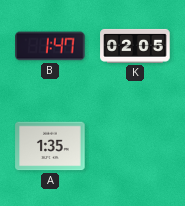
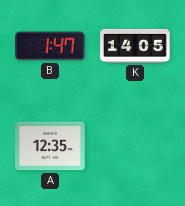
K: 02:05 -> 14:05
A: 1:35 -> 12:35
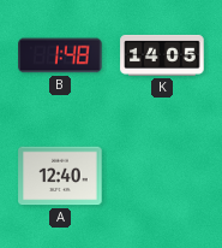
B: 1:47 -> 1:48
A: 12:35 -> 12:40
